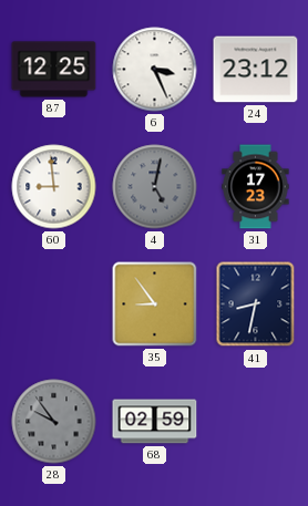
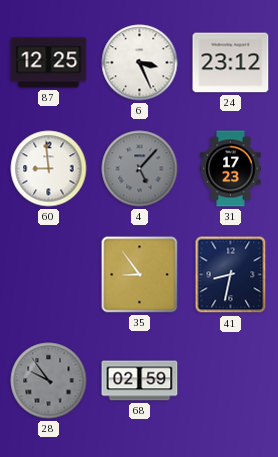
4: 5:02 -> 5:07
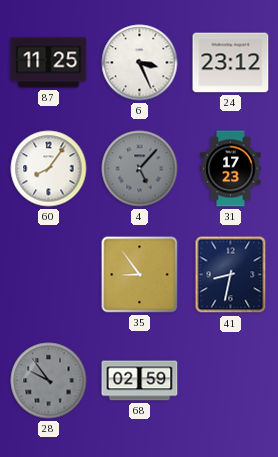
87: 12:25 -> 11:25
60: 8:59 -> 8:06
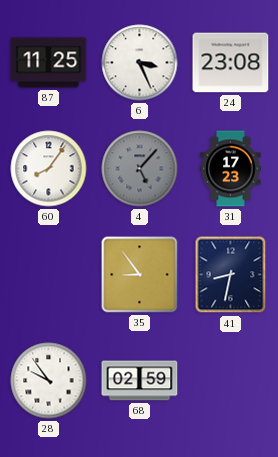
24: 23:12 -> 23:08
28 dial: grey -> white
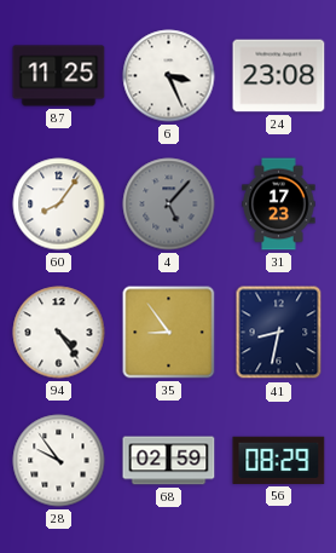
94: none -> 4:24
56: none -> 08:29
